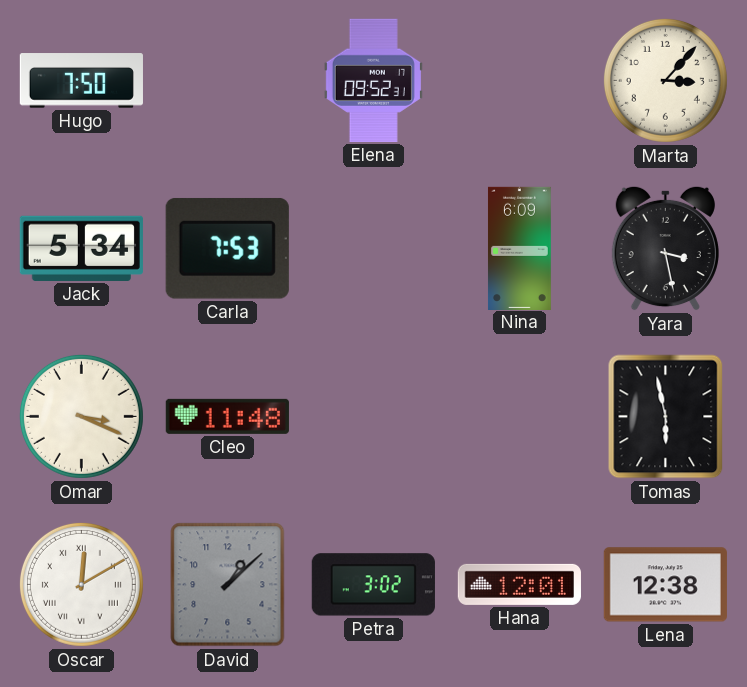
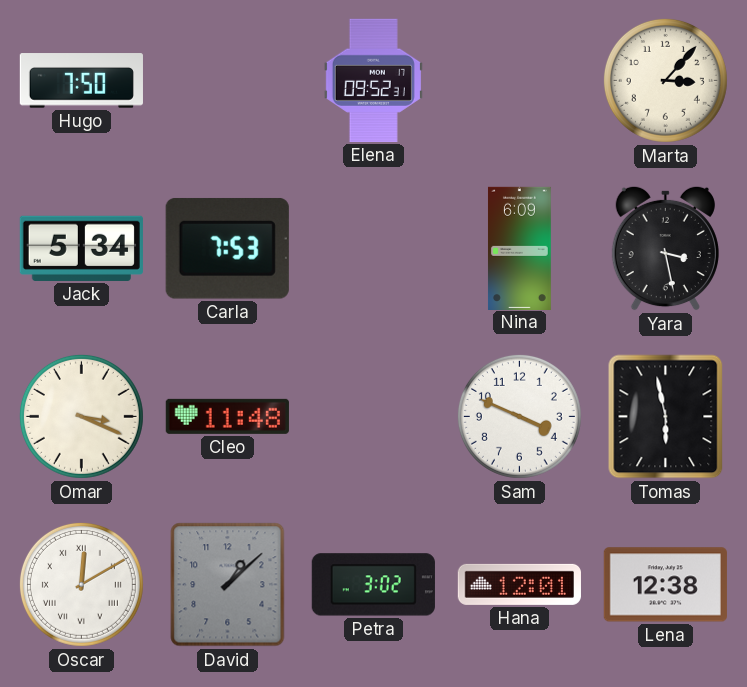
Sam: none -> 3:49
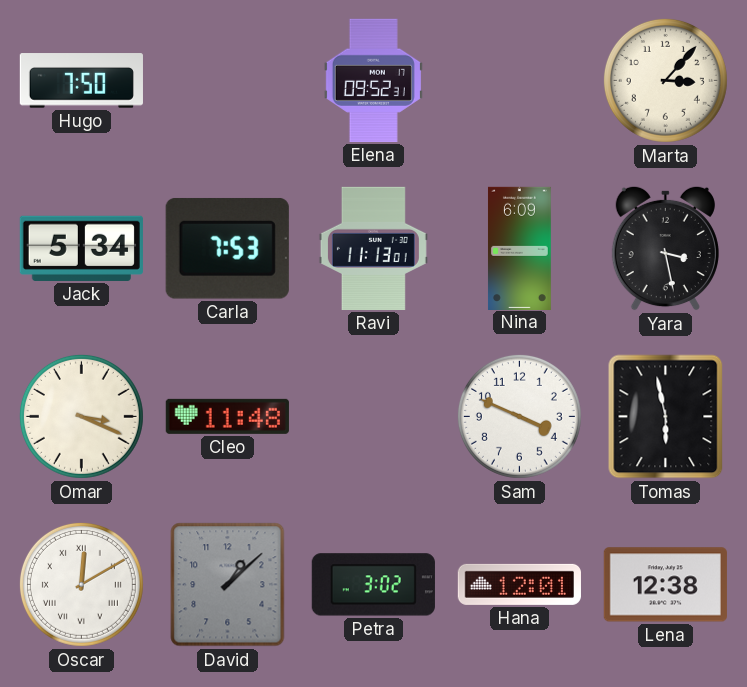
Ravi: none -> 11:13
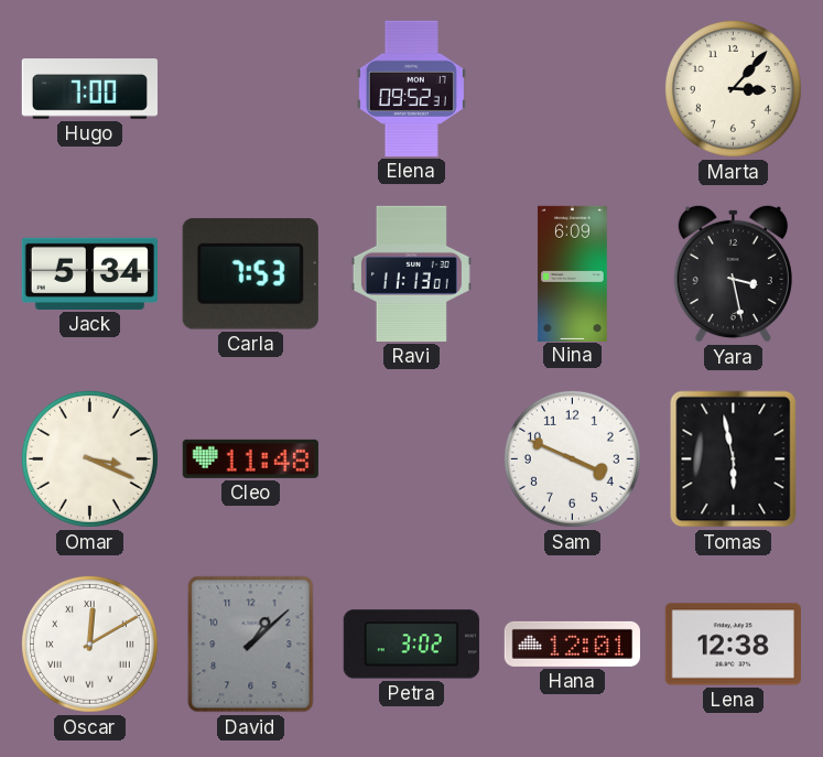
Hugo: 7:50 -> 7:00
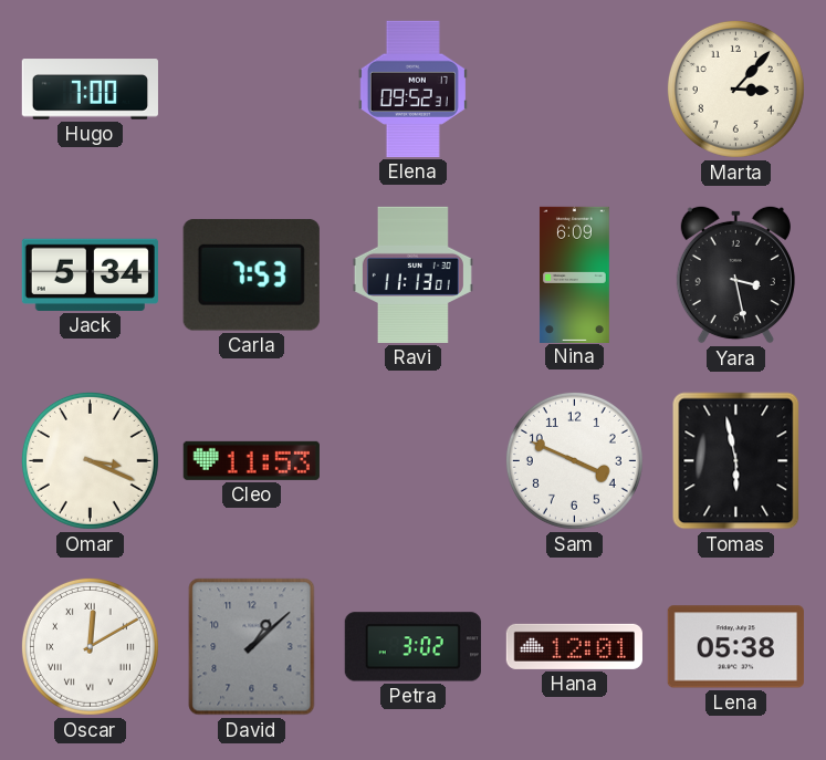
Cleo: 11:48 -> 11:53
Lena: 12:38 -> 05:38
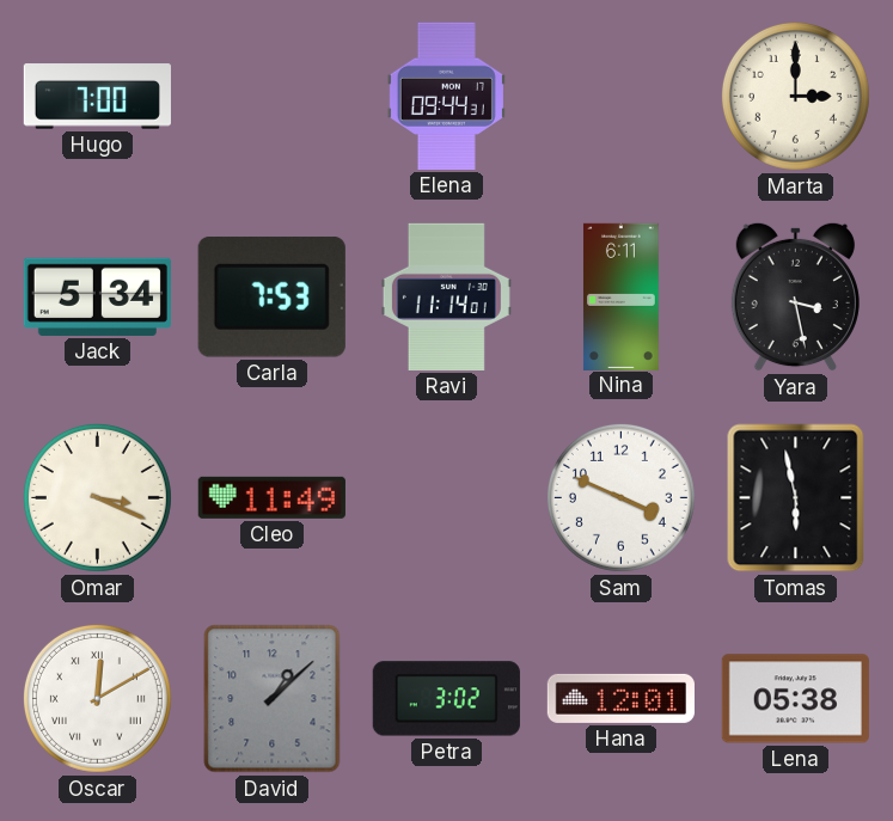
Elena: 09:52 -> 09:44
Marta: 3:07 -> 3:00
Ravi: 11:13 -> 11:14
Nina: 6:09 -> 6:11
Cleo: 11:53 -> 11:49
